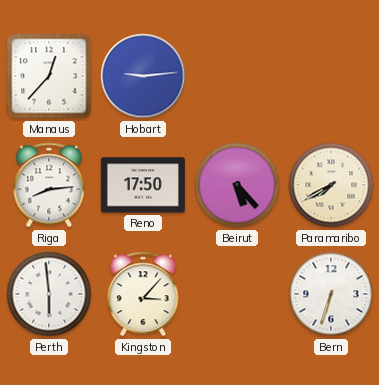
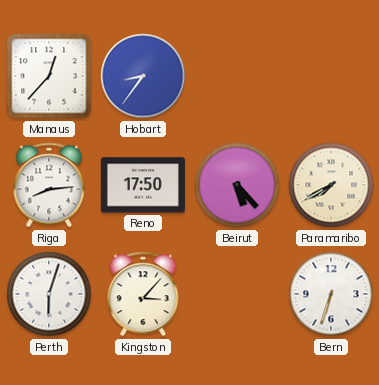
Hobart: 9:14 -> 8:36
Perth: 5:59 -> 6:03
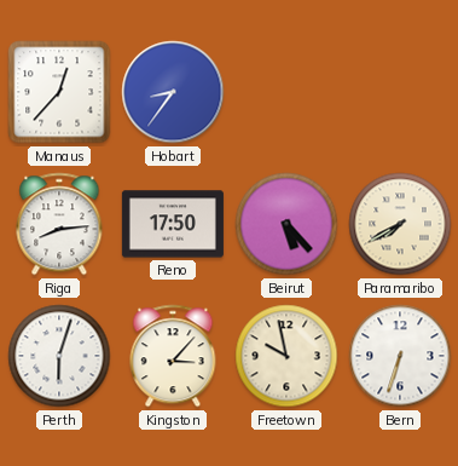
Freetown: none -> 9:58
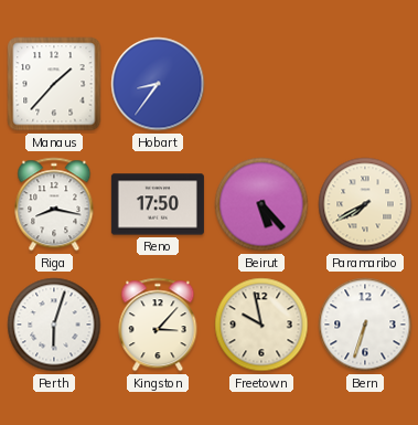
Manaus: 12:37 -> 1:37
Riga: 8:14 -> 8:17
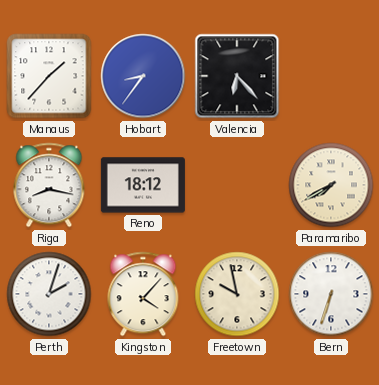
Valencia: none -> 6:23
Reno: 17:50 -> 18:12
Beirut: 5:23 -> none
Perth: 6:03 -> 2:03
Kingston: 3:07 -> 4:07
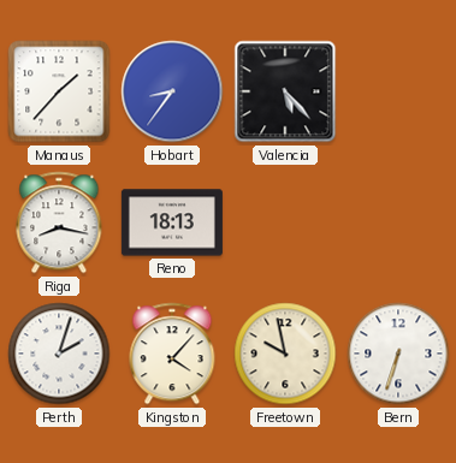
Valencia: 6:23 -> 5:23
Reno: 18:12 -> 18:13
Paramaribo: 7:40 -> none
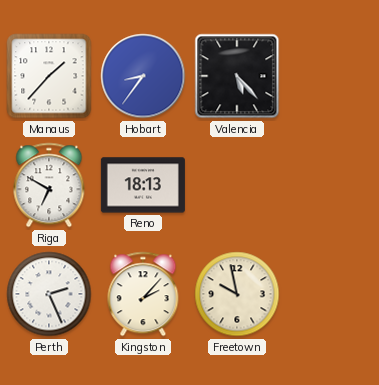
Riga: 8:17 -> 6:50
Perth: 2:03 -> 2:26
Kingston: 4:07 -> 2:07
Bern: 6:33 -> none
